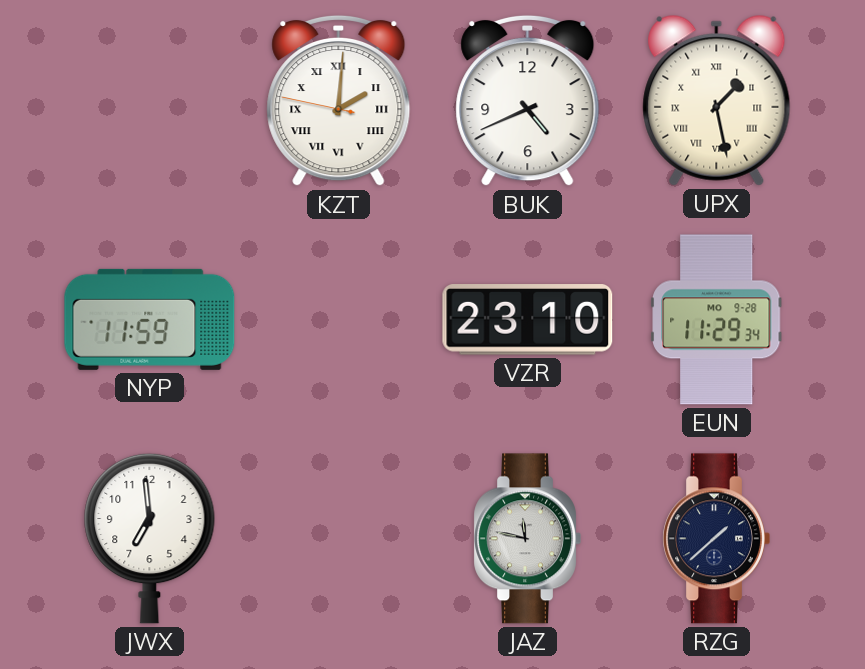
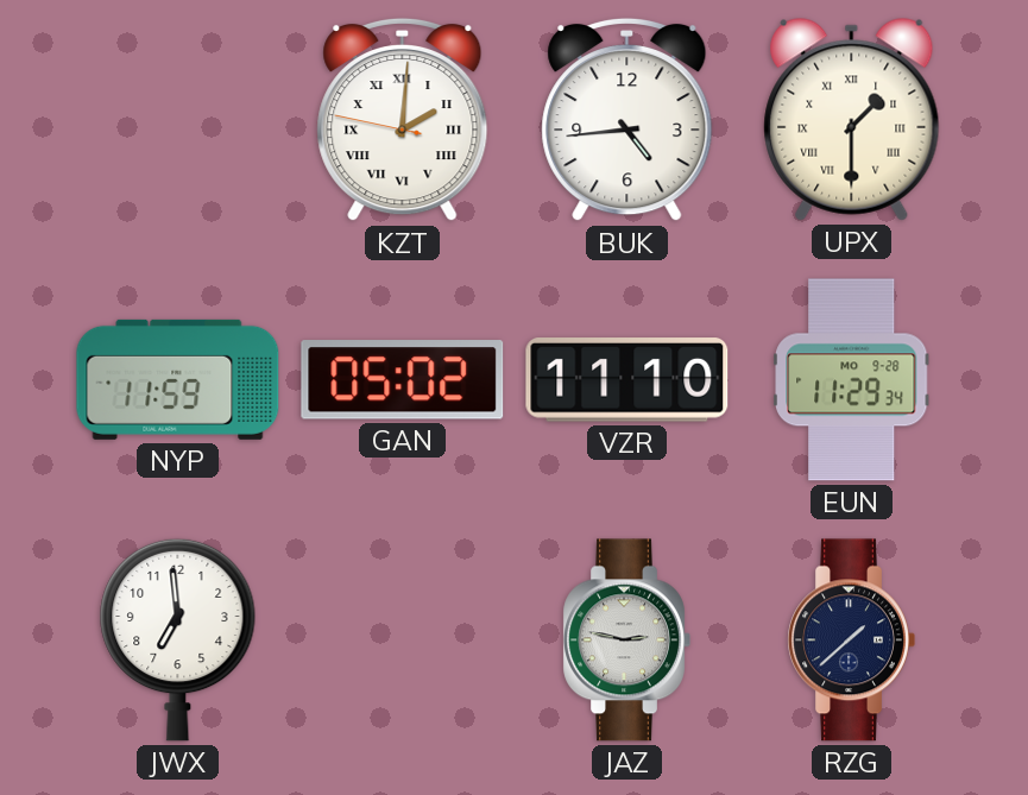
BUK: 4:41 -> 4:44
UPX: 1:28 -> 1:30
GAN: none -> 05:02
VZR: 23:10 -> 11:10
JAZ: 11:47 -> 2:47
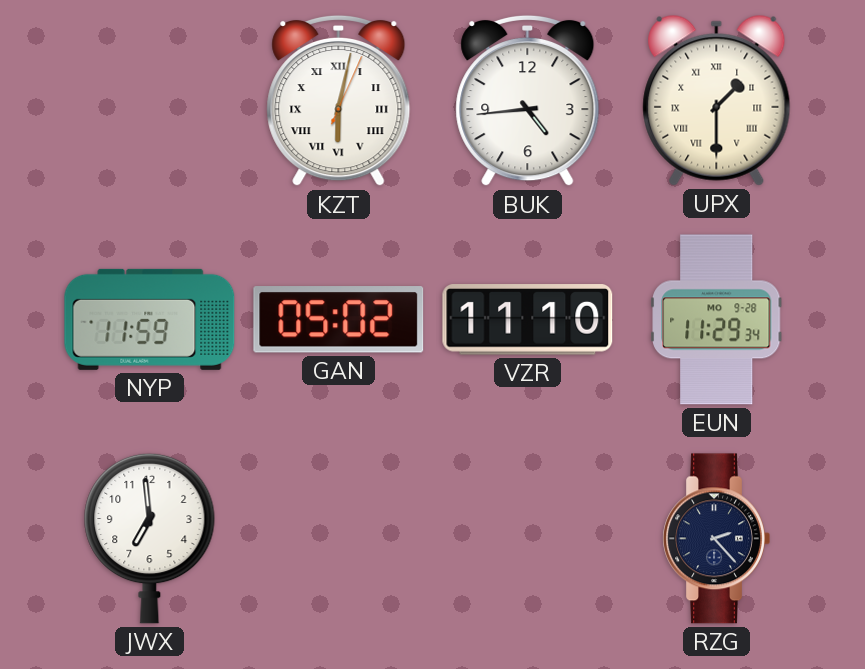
KZT: 2:00 -> 6:02
JAZ: 2:47 -> none
RZG: 1:38 -> 2:23
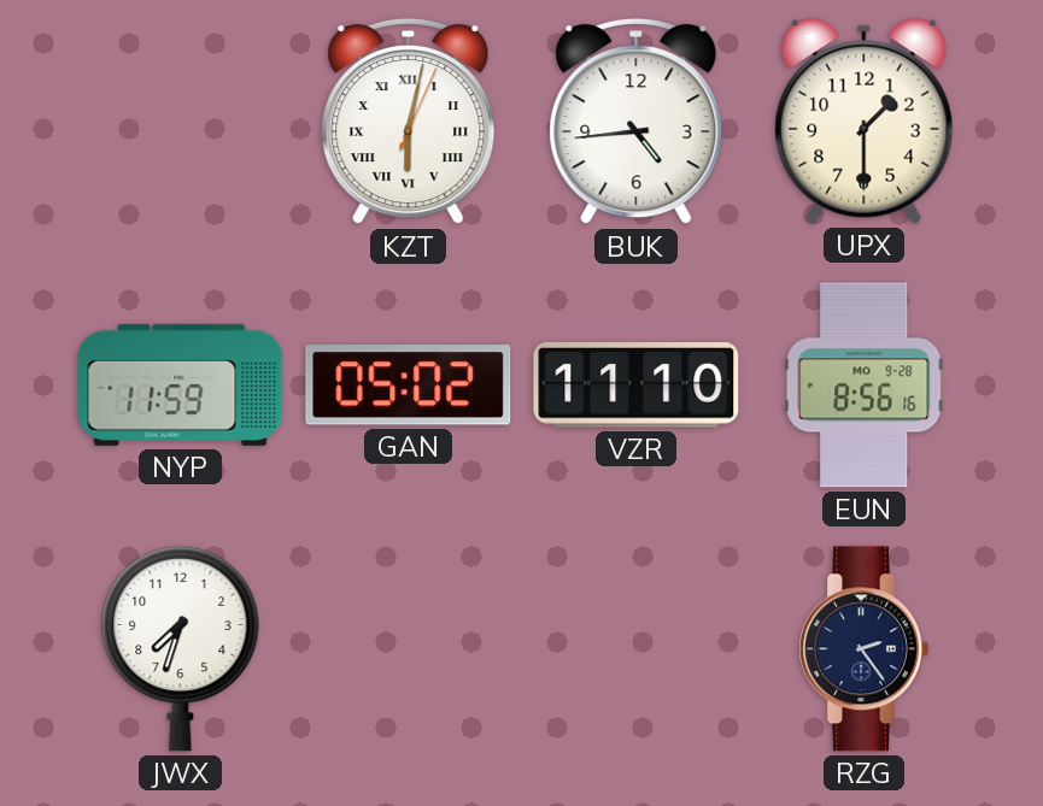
UPX numerals: Roman -> Arabic
EUN: 11:29 -> 8:56
JWX: 6:59 -> 7:33
RZG: 2:23 -> 2:24
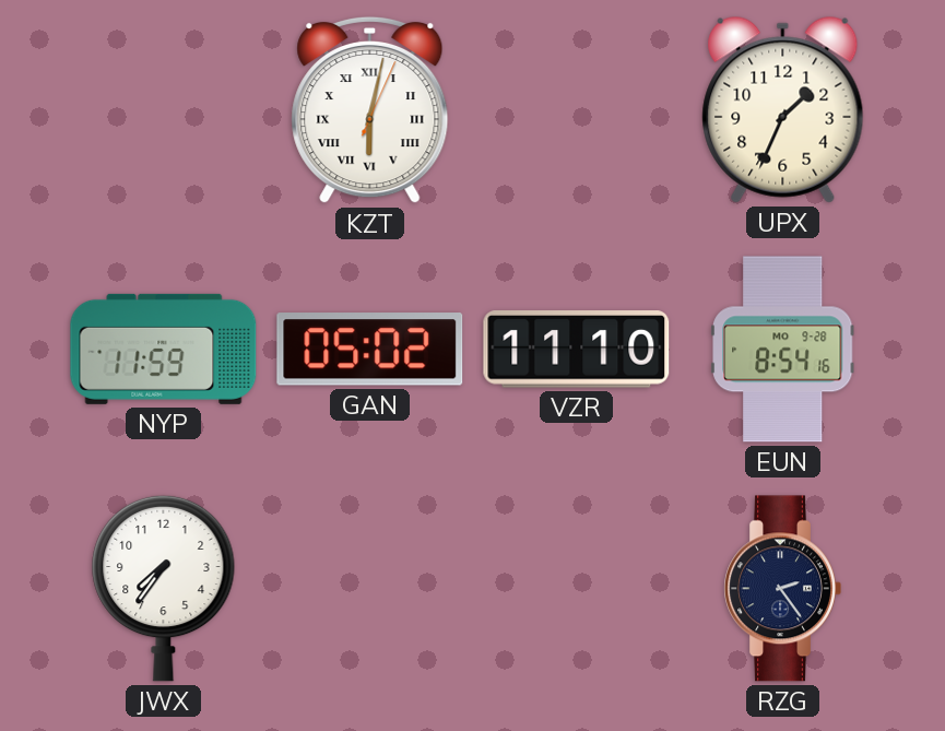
BUK: 4:44 -> none
UPX: 1:30 -> 1:34
EUN: 8:56 -> 8:54
JWX: 7:33 -> 7:36
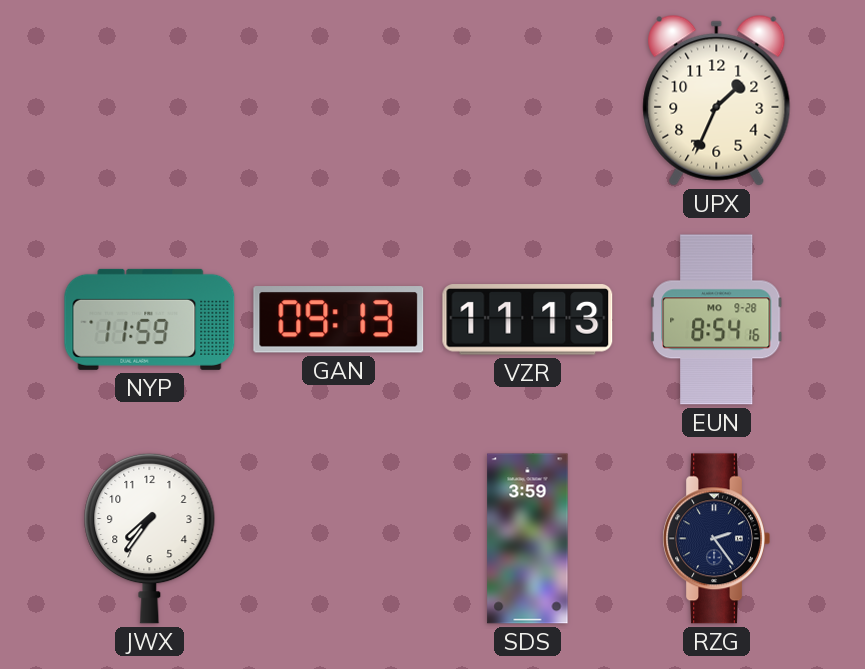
KZT: 6:02 -> none
GAN: 05:02 -> 09:13
VZR: 11:10 -> 11:13
SDS: none -> 3:59
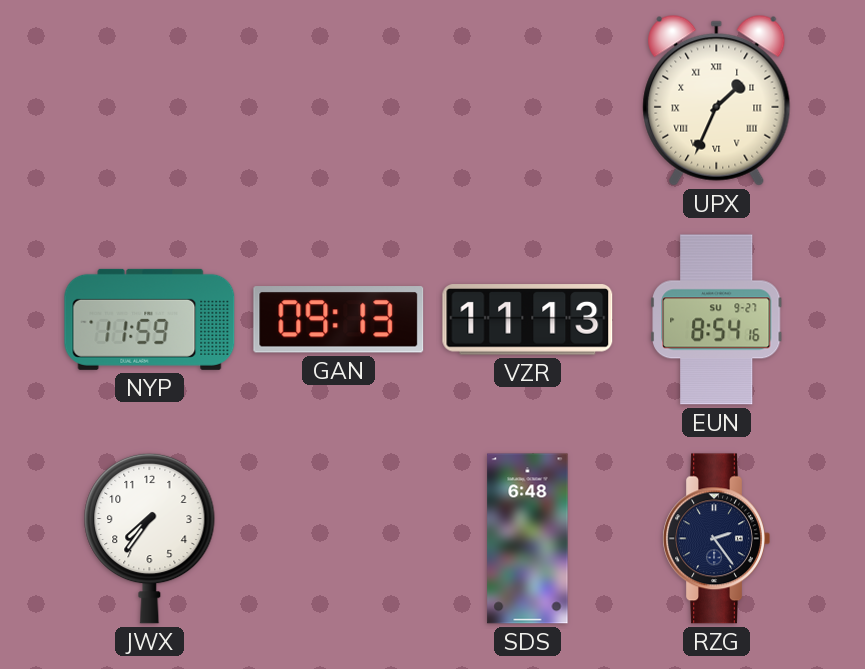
UPX numerals: Arabic -> Roman
EUN date: MO 9-28 -> SU 9-27
SDS: 3:59 -> 6:48
